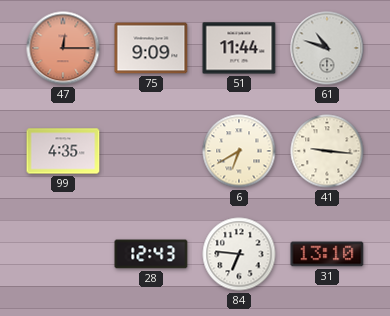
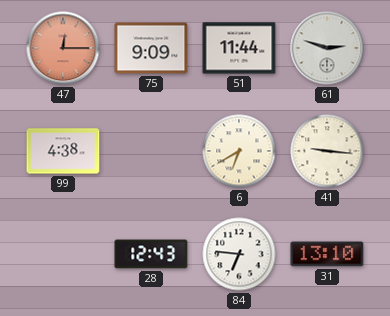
61: 10:48 -> 2:48
99: 4:35 -> 4:38
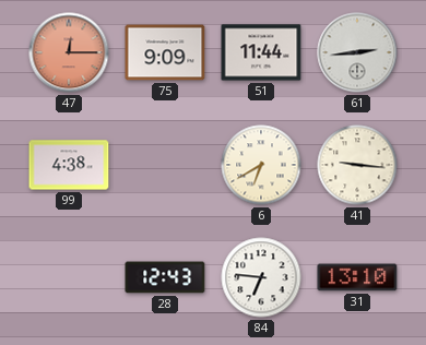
61: 2:48 -> 2:44
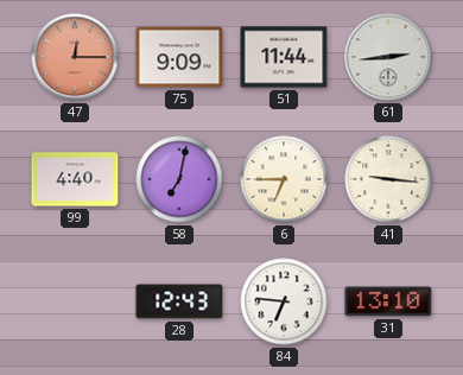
99: 4:38 -> 4:40
58: none -> 7:02
6: 6:40 -> 6:45
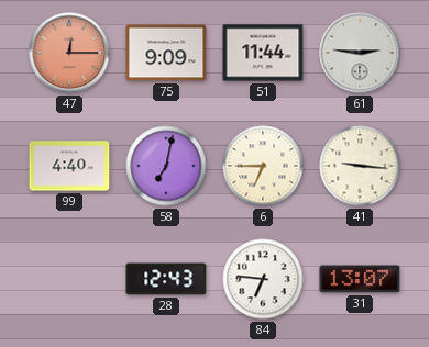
61: 2:44 -> 2:46
31: 13:10 -> 13:07
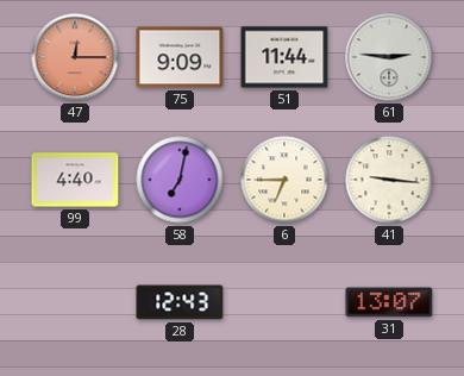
84: 6:46 -> none
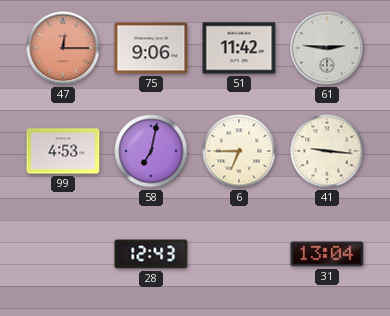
75: 9:09 -> 9:06
51: 11:44 -> 11:42
99: 4:40 -> 4:53
31: 13:07 -> 13:04
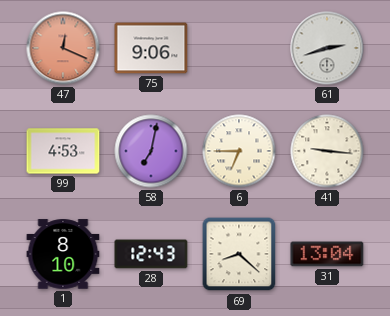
47: 12:15 -> 12:19
51: 11:42 -> none
61: 2:46 -> 2:42
1: none -> 8:10
69: none -> 8:22
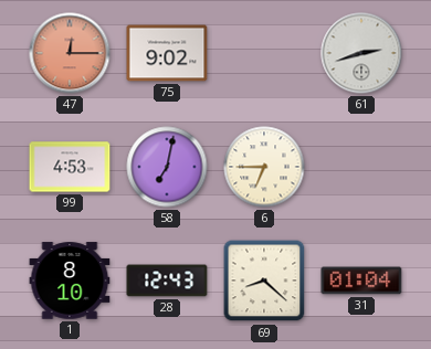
47: 12:19 -> 12:15
75: 9:06 -> 9:02
41: 9:16 -> none
31: 13:04 -> 01:04
